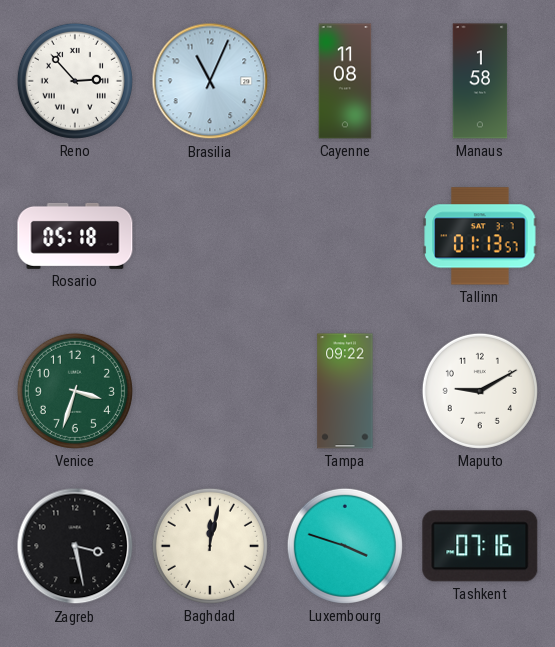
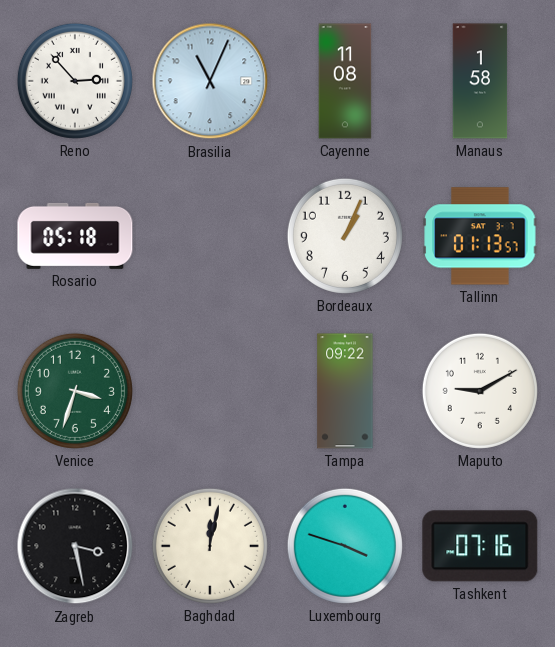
Bordeaux: none -> 1:04
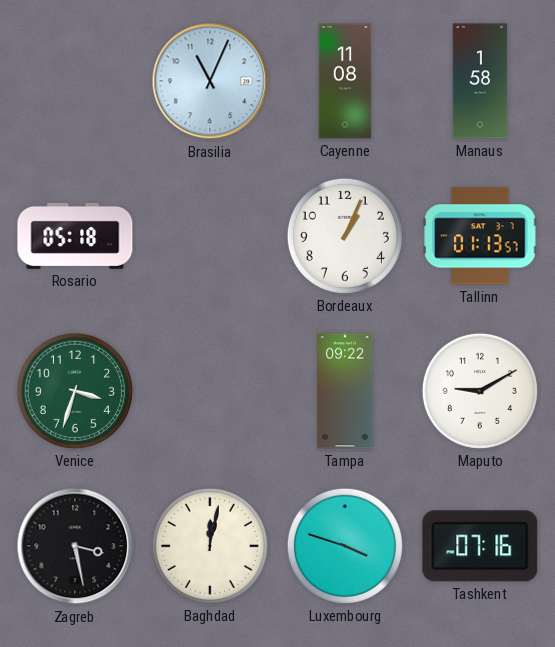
Reno: 2:53 -> none
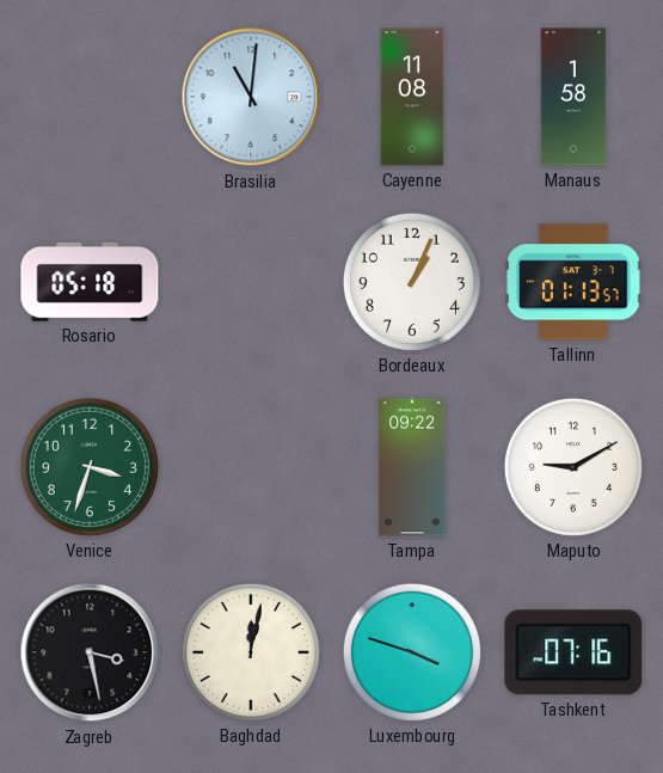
Brasilia: 11:04 -> 11:01
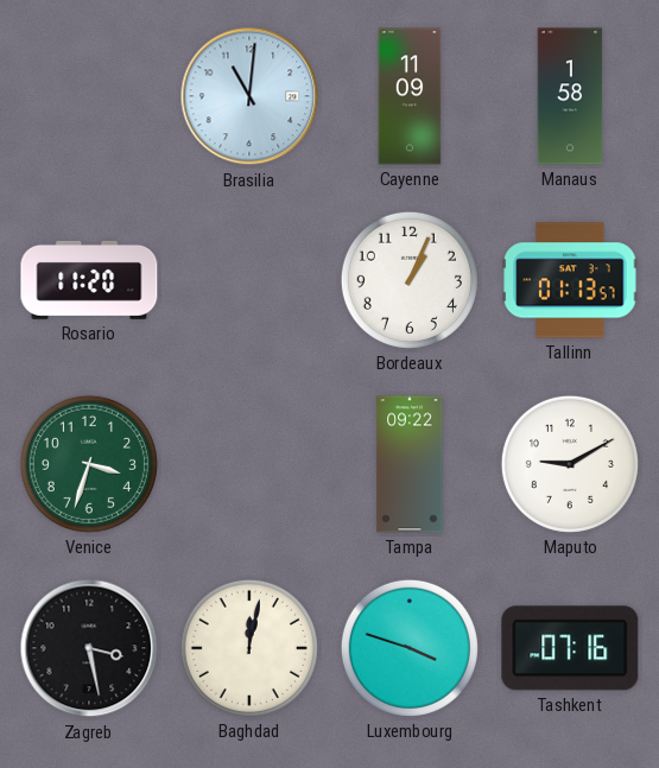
Cayenne: 11:08 -> 11:09
Rosario: 05:18 -> 11:20
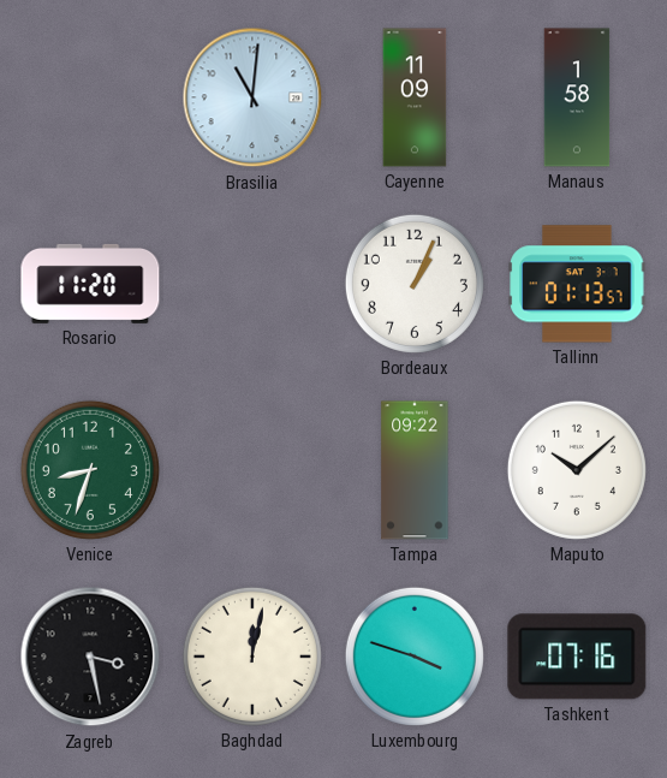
Venice: 3:33 -> 8:33
Maputo: 9:10 -> 10:08
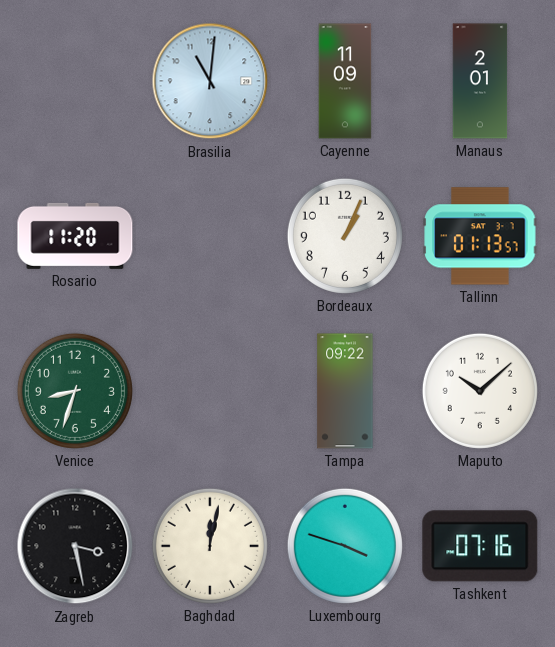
Manaus: 1:58 -> 2:01
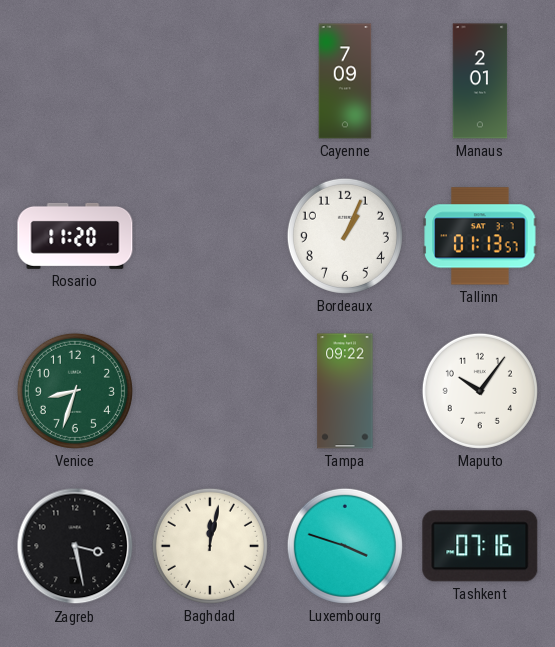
Brasilia: 11:01 -> none
Cayenne: 11:09 -> 7:09
Maputo: 10:08 -> 10:06
